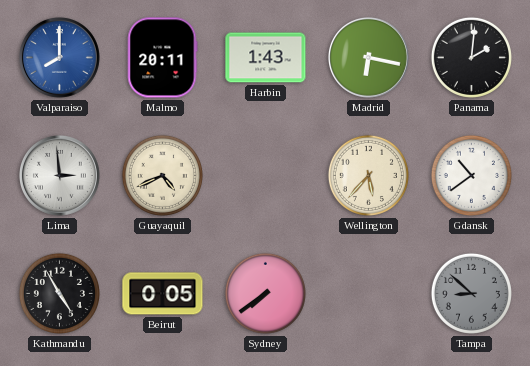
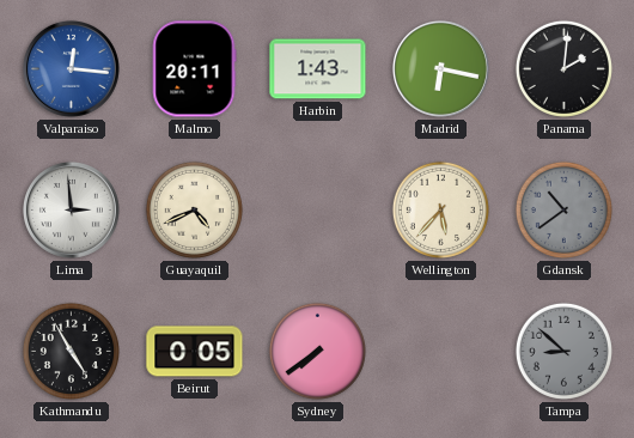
Valparaiso: 8:00 -> 12:16
Gdansk dial: white -> grey
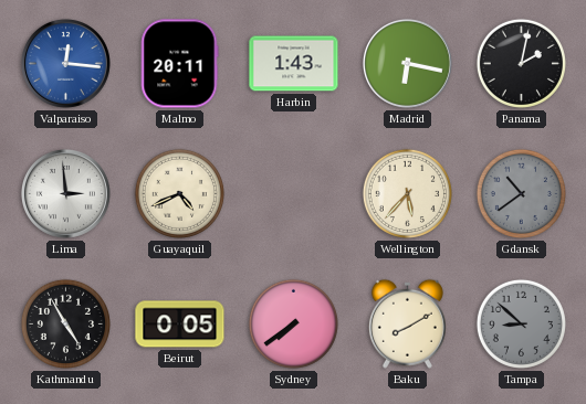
Panama: 2:01 -> 2:02
Baku: none -> 8:10
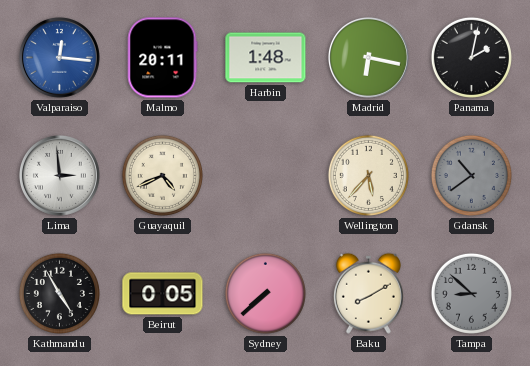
Harbin: 1:43 -> 1:48
Sydney: 7:39 -> 7:38
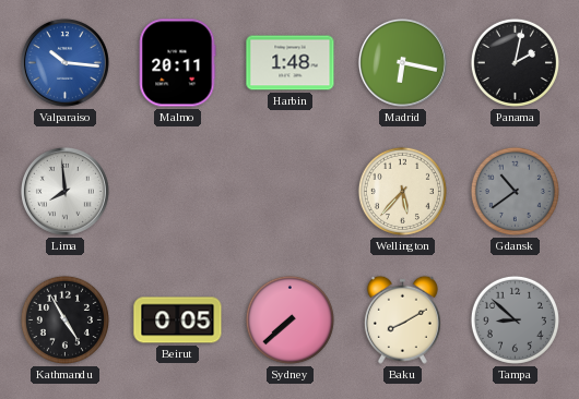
Valparaiso: 12:16 -> 10:16
Lima: 2:59 -> 7:59
Guayaquil: 4:41 -> none
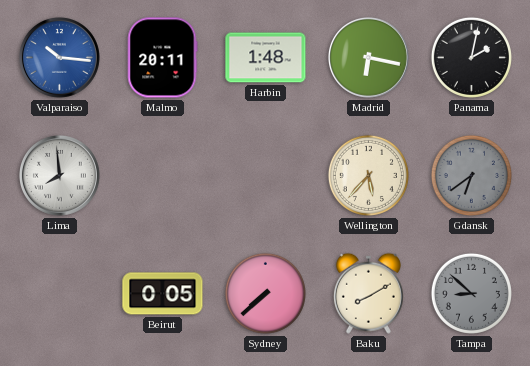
Gdansk: 10:39 -> 6:39
Kathmandu: 4:55 -> none
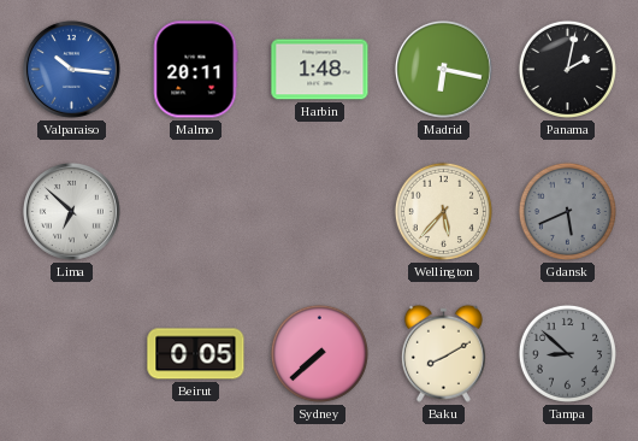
Lima: 7:59 -> 6:52
Gdansk: 6:39 -> 5:41
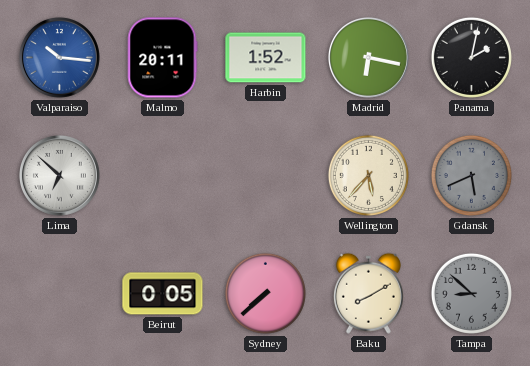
Harbin: 1:48 -> 1:52
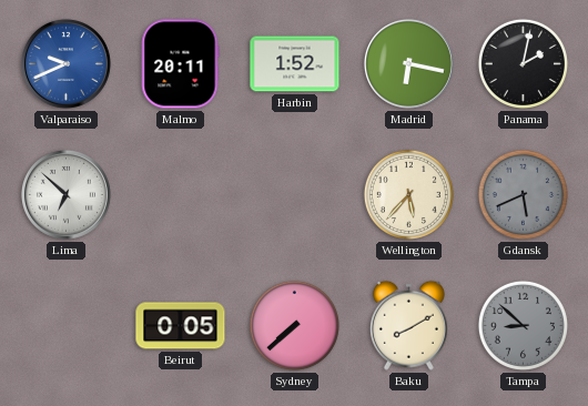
Valparaiso: 10:16 -> 9:41
